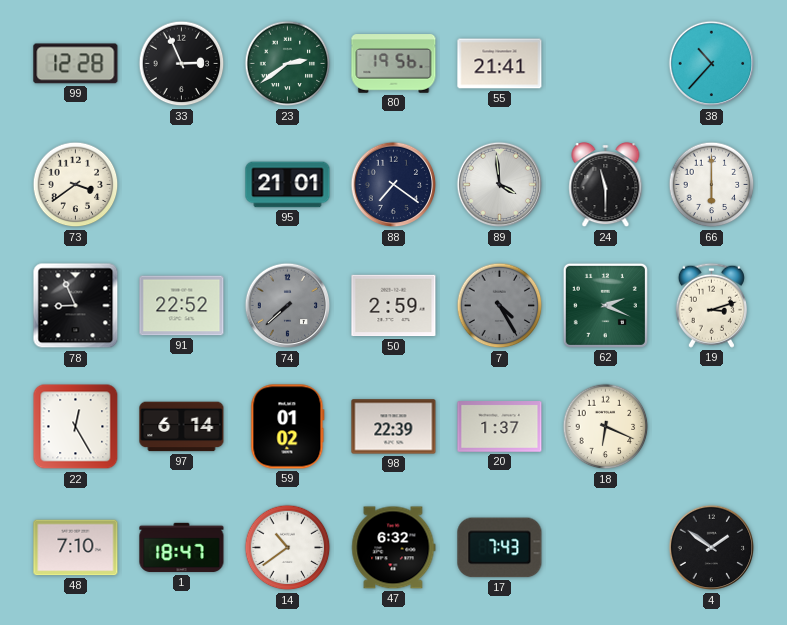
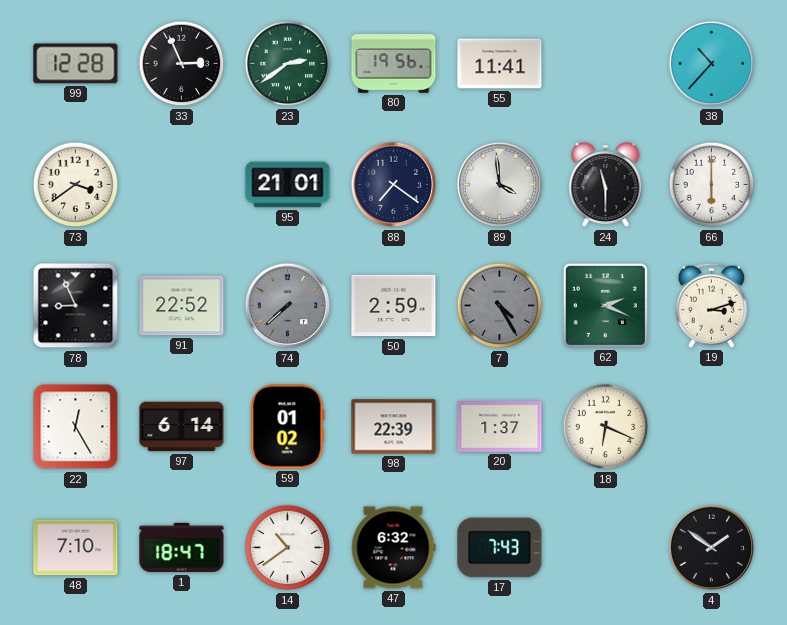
55: 21:41 -> 11:41
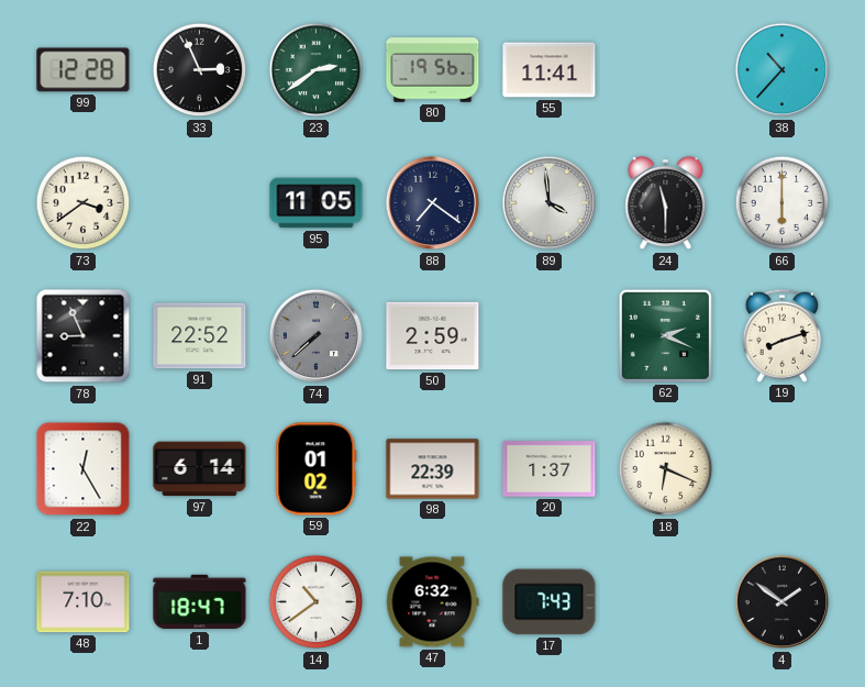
95: 21:01 -> 11:05
7: 4:25 -> none
19: 3:12 -> 8:12
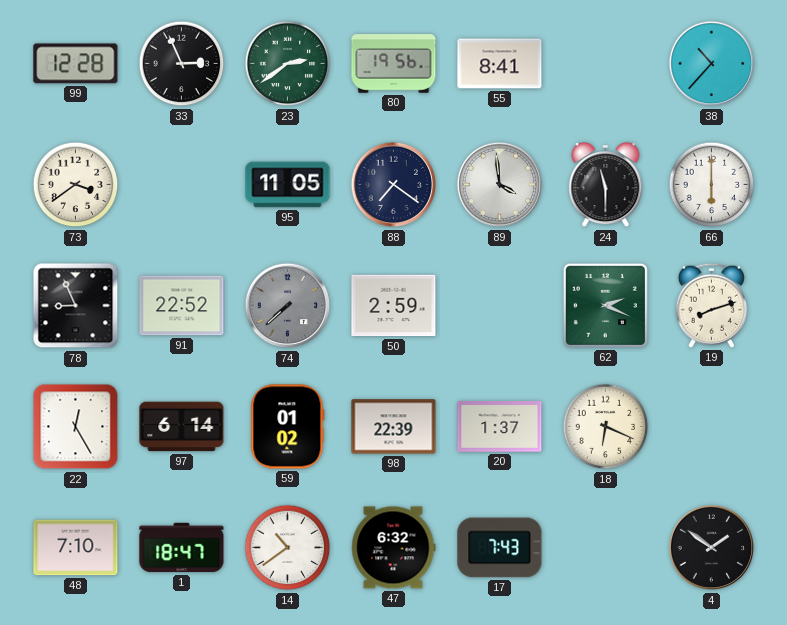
55: 11:41 -> 8:41
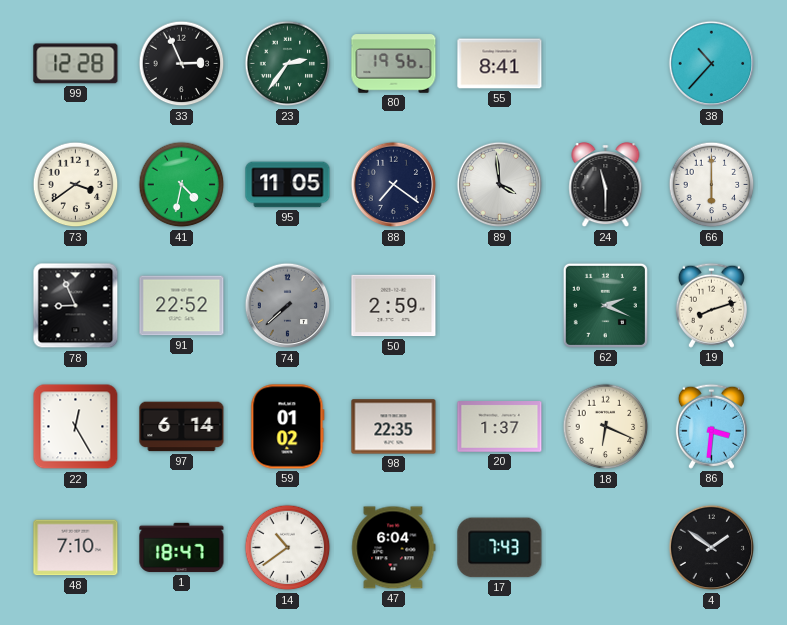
23: 2:39 -> 2:36
41: none -> 4:32
98: 22:39 -> 22:35
86: none -> 3:31
47: 6:32 -> 6:04
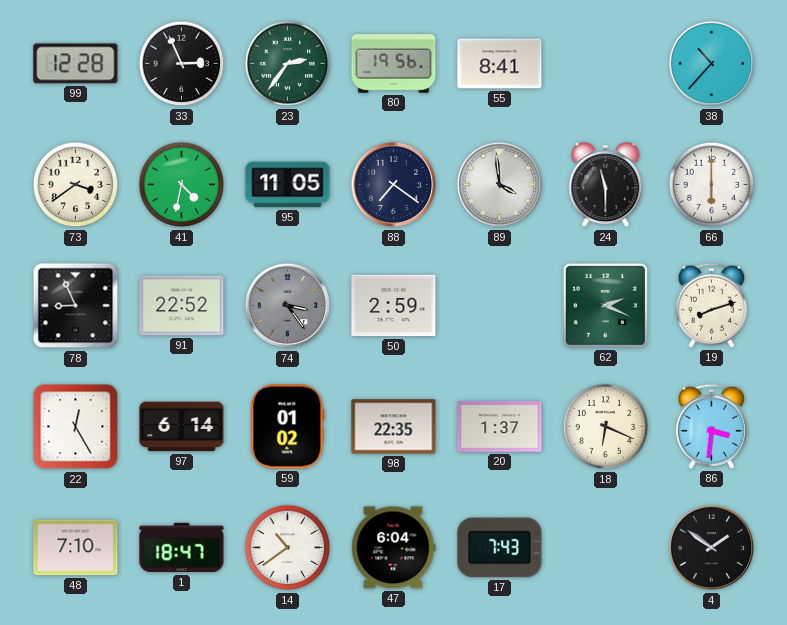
74: 7:38 -> 3:24
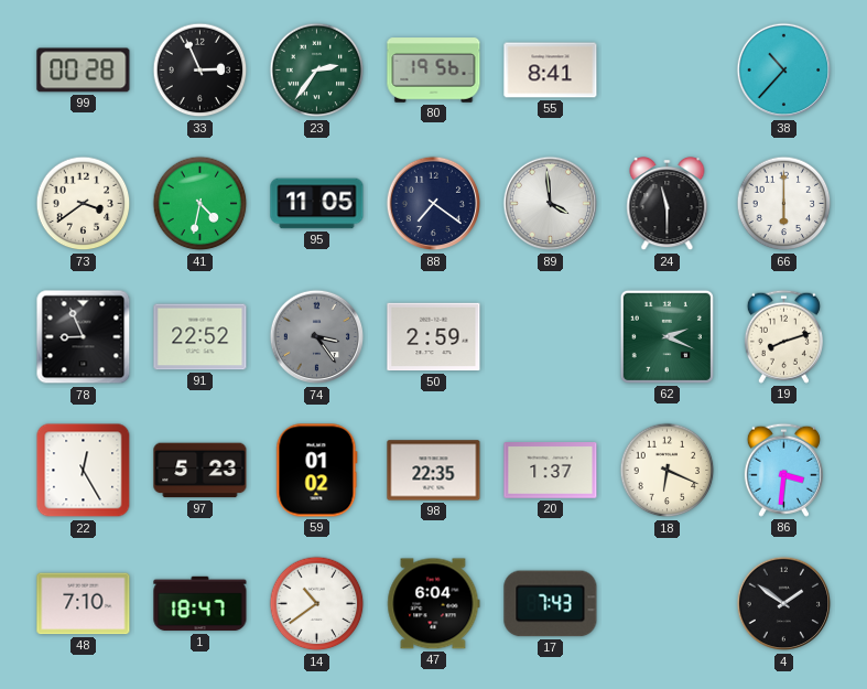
99: 12:28 -> 00:28
97: 6:14 -> 5:23
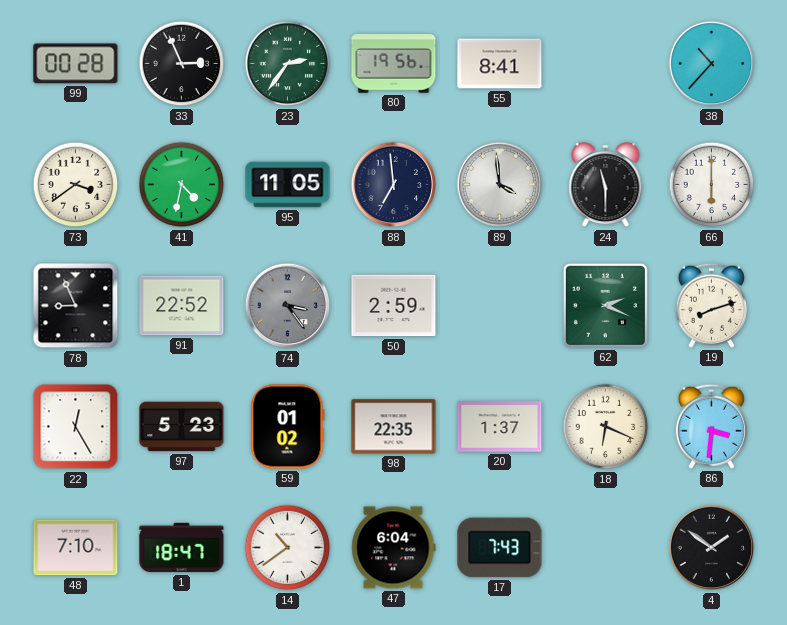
88: 7:21 -> 6:59
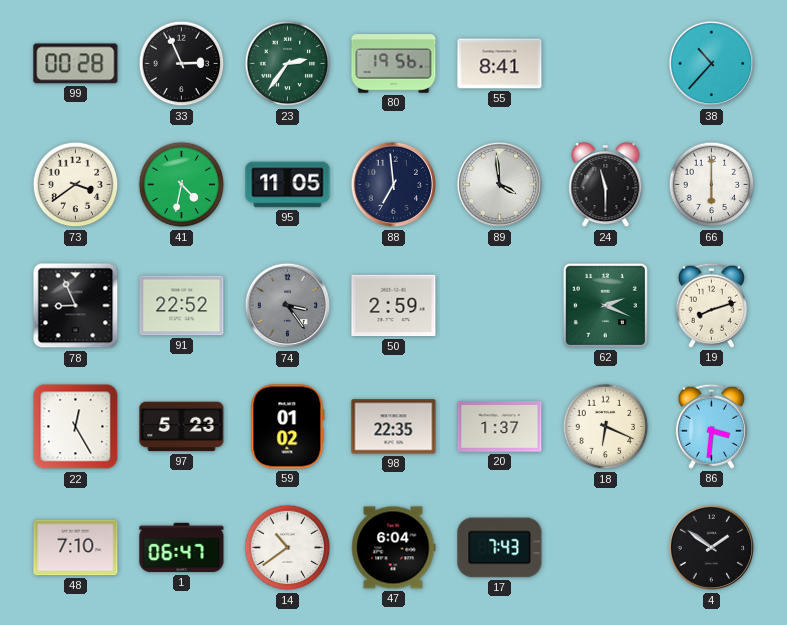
1: 18:47 -> 06:47
